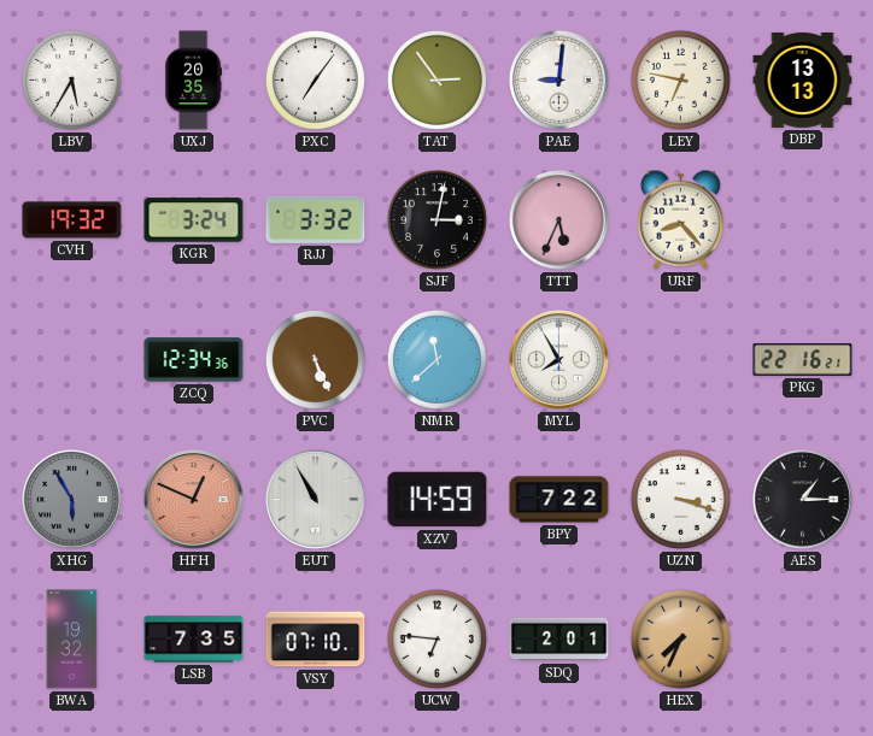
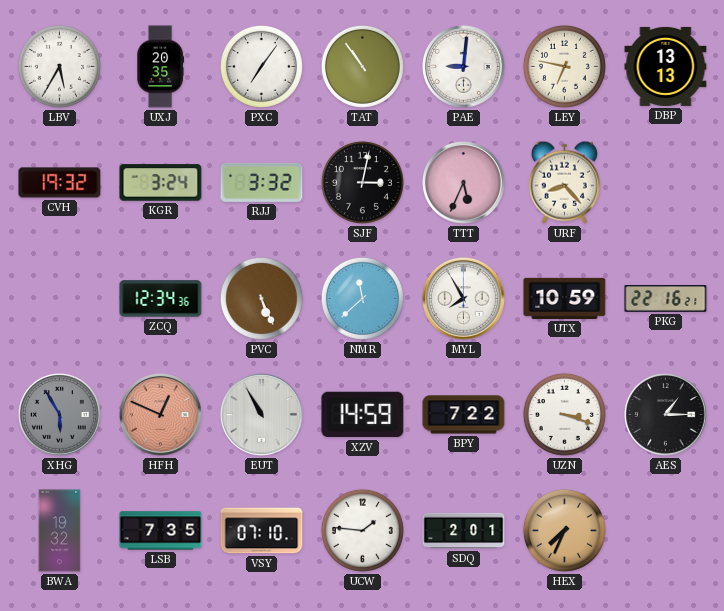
TAT: 2:54 -> 10:54
UTX: none -> 10:59
UCW: 6:46 -> 1:46
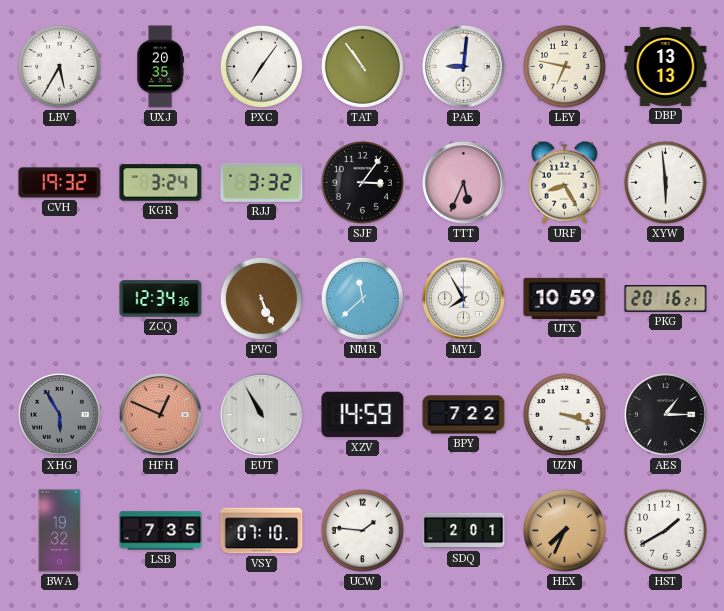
SJF: 3:02 -> 3:06
URF: 8:23 -> 8:25
XYW: none -> 5:59
PKG: 22:16 -> 20:16
HST: none -> 1:40
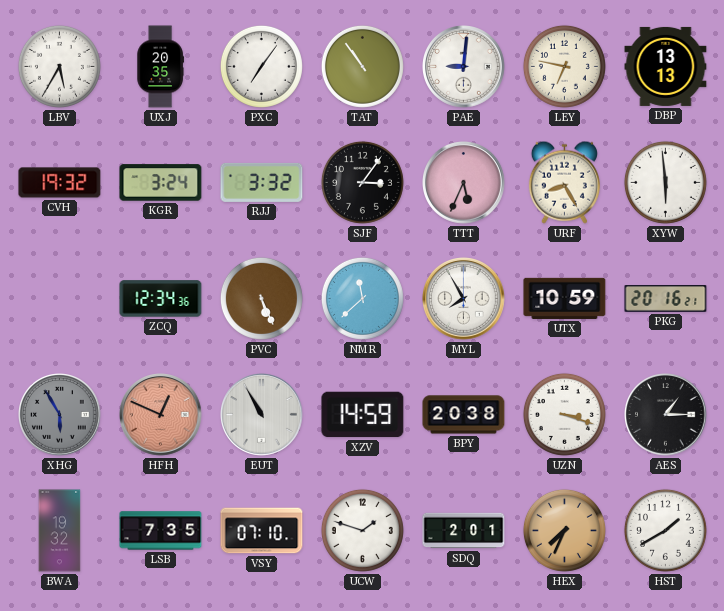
BPY: 7:22 -> 20:38
UCW: 1:46 -> 1:48
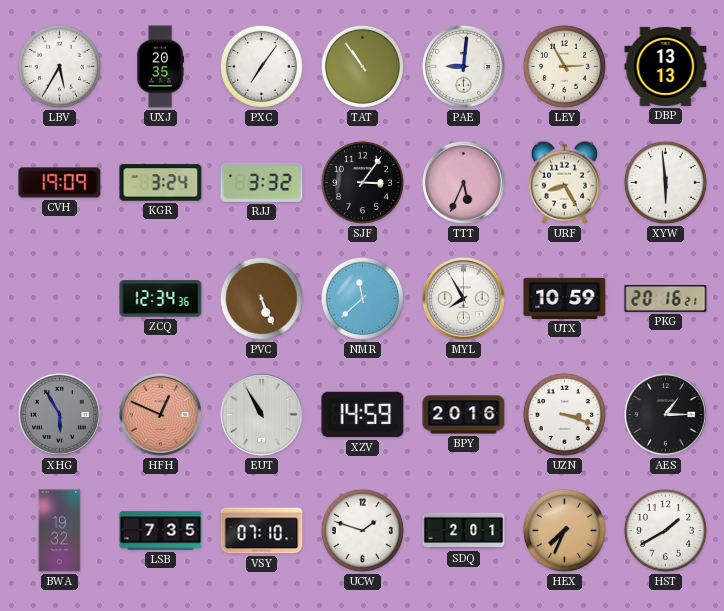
LEY: 6:47 -> 2:55
CVH: 19:32 -> 19:09
BPY: 20:38 -> 20:16
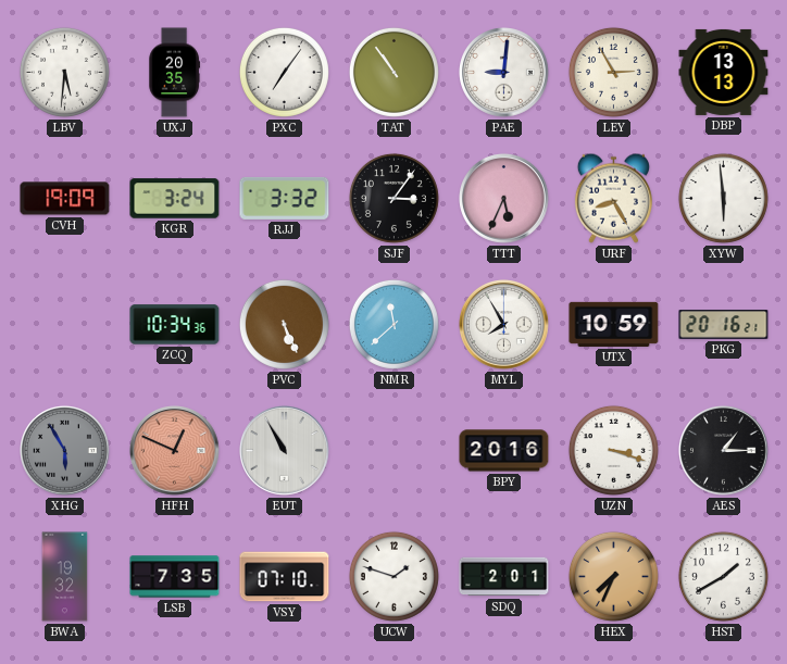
LBV: 5:35 -> 5:31
ZCQ: 12:34 -> 10:34
XZV: 14:59 -> none
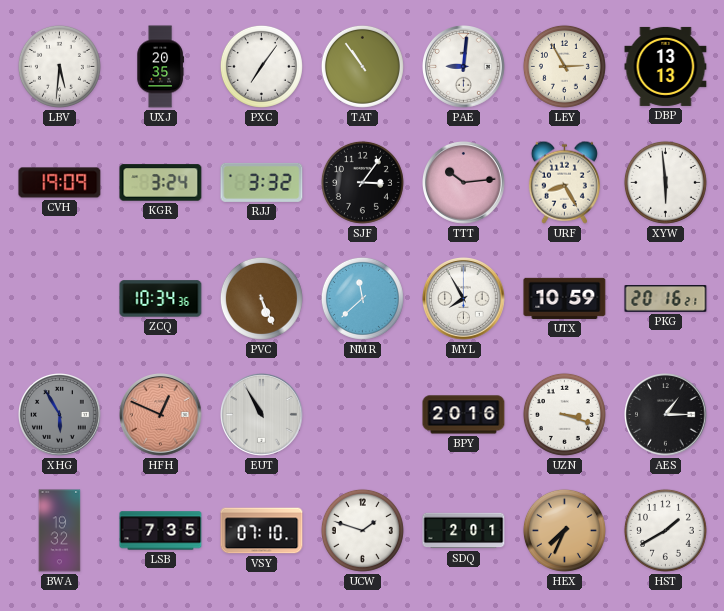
TTT: 5:34 -> 10:14
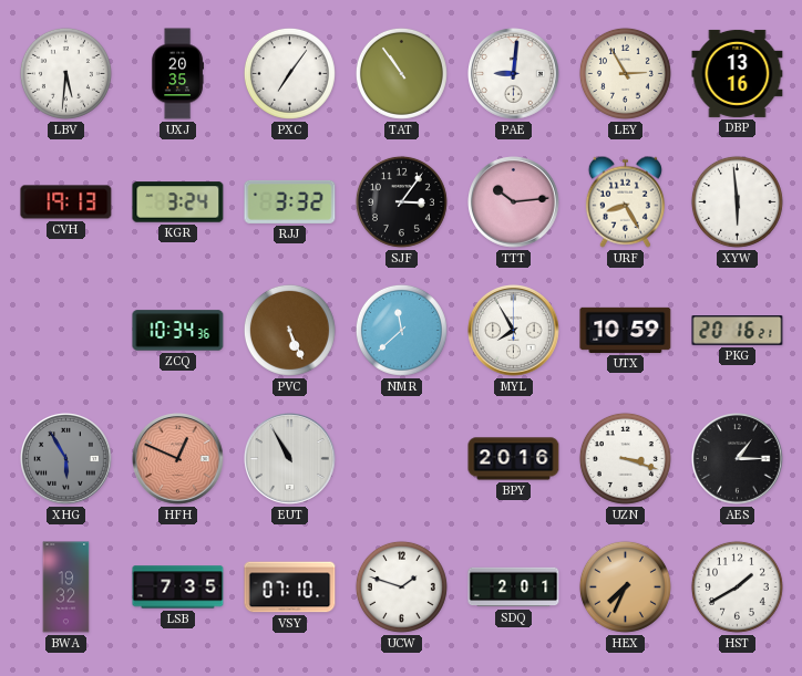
DBP: 13:13 -> 13:16
CVH: 19:09 -> 19:13
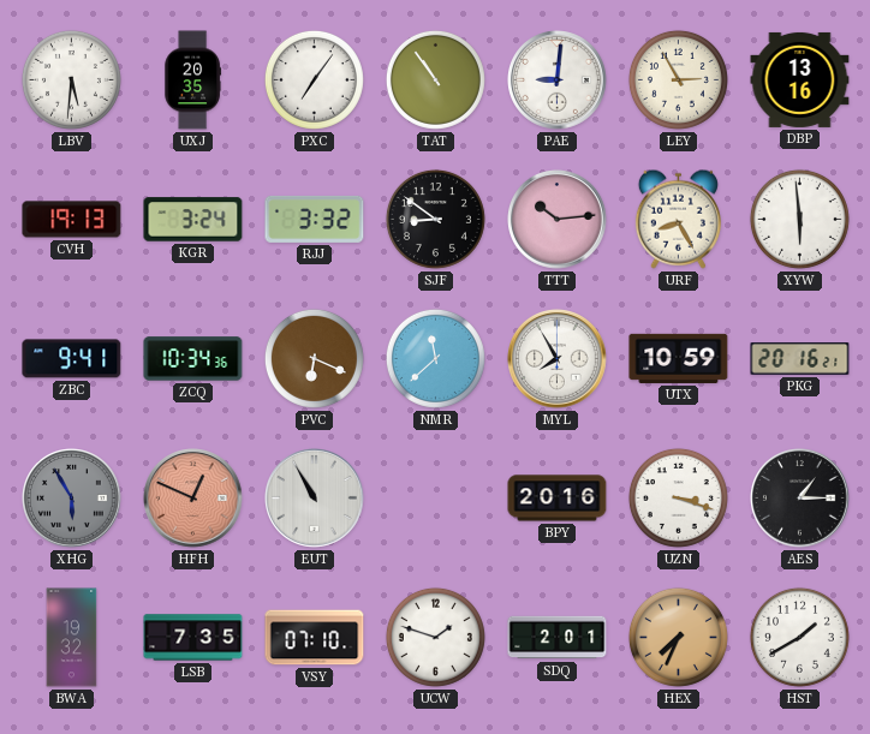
SJF: 3:06 -> 8:51
ZBC: none -> 9:41
PVC: 5:26 -> 6:19
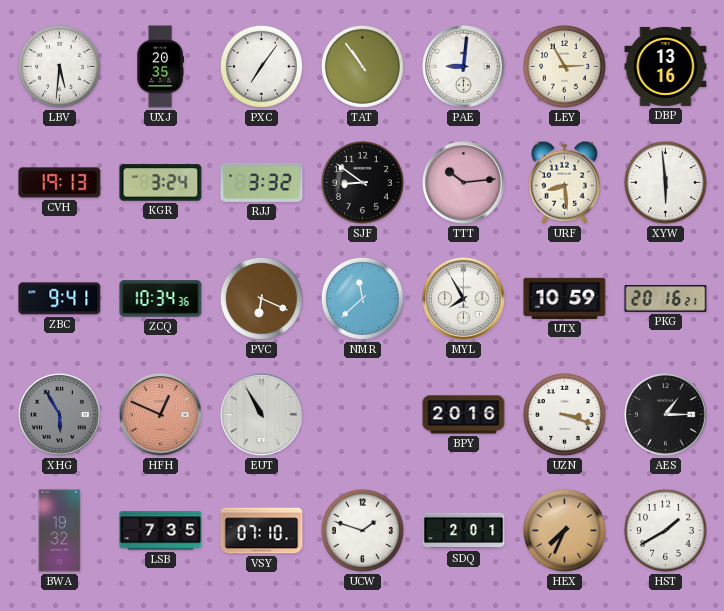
URF: 8:25 -> 8:29
